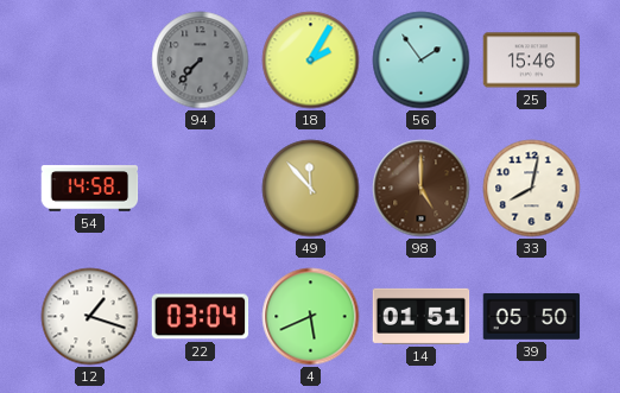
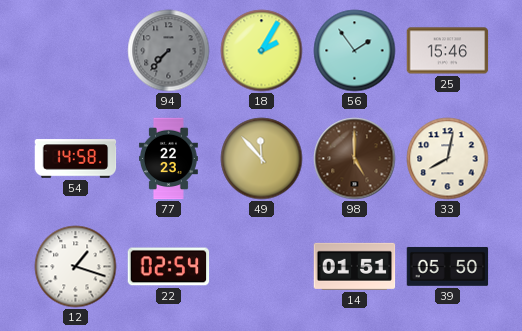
77: none -> 22:23
22: 03:04 -> 02:54
4: 5:41 -> none
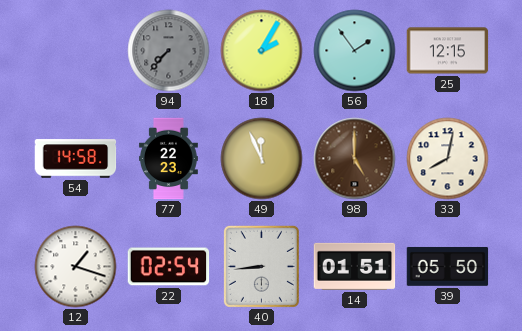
25: 15:46 -> 12:15
49: 11:53 -> 11:56
40: none -> 8:44
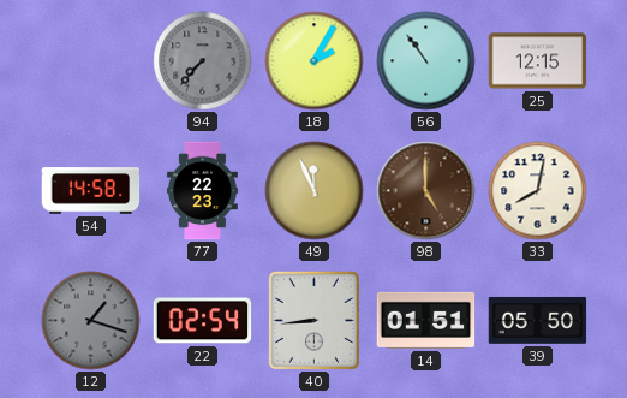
56: 1:54 -> 10:54
12 dial: white -> grey
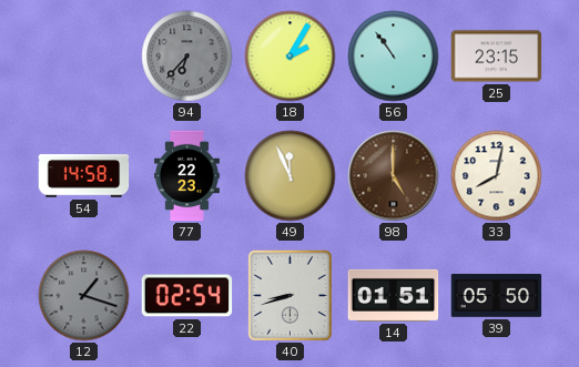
94: 7:37 -> 6:37
25: 12:15 -> 23:15
40: 8:44 -> 8:42
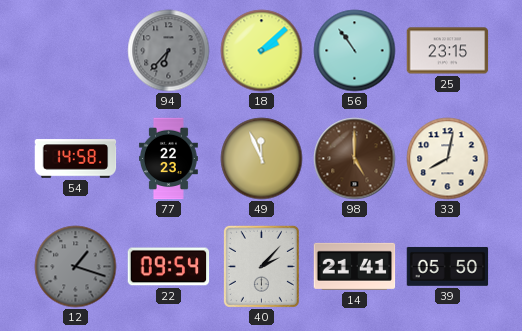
18: 2:05 -> 2:08
22: 02:54 -> 09:54
40: 8:42 -> 2:07
14: 01:51 -> 21:41
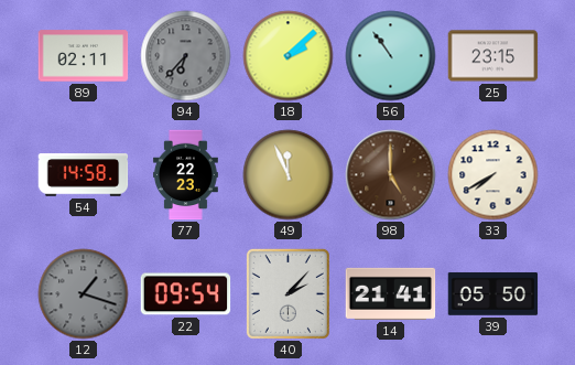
89: none -> 02:11
33: 8:02 -> 7:40
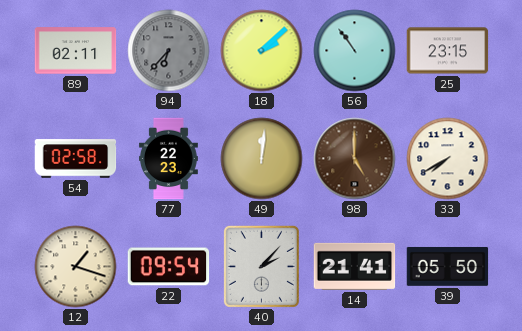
54: 14:58 -> 02:58
49: 11:56 -> 12:01
12 dial: grey -> cream
